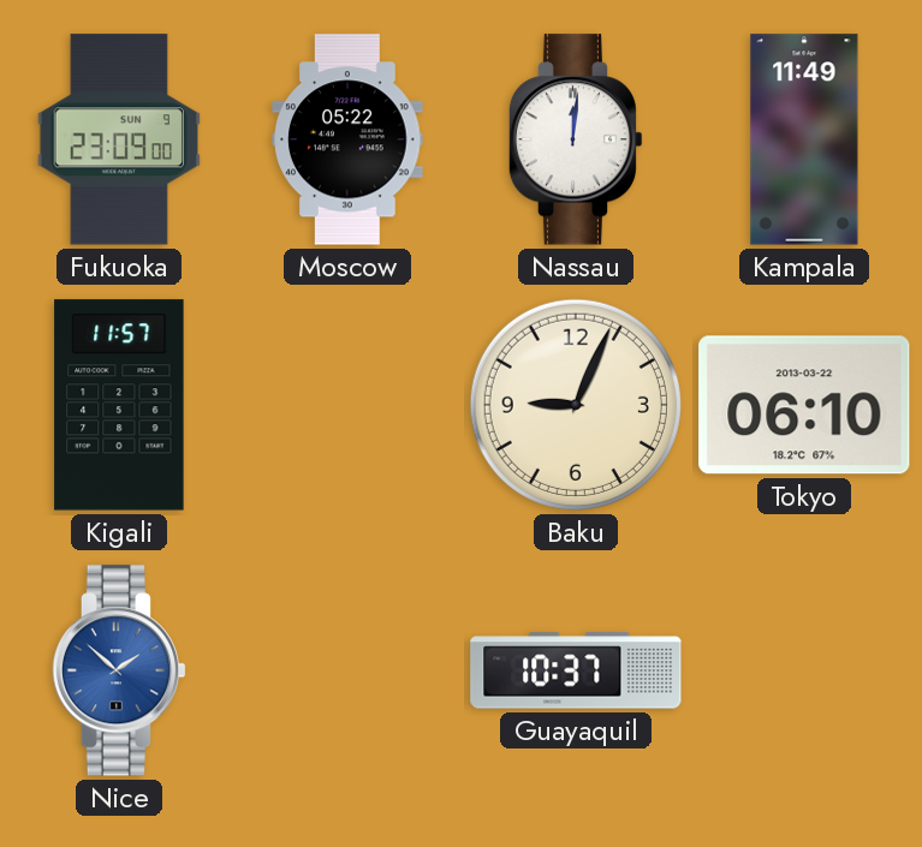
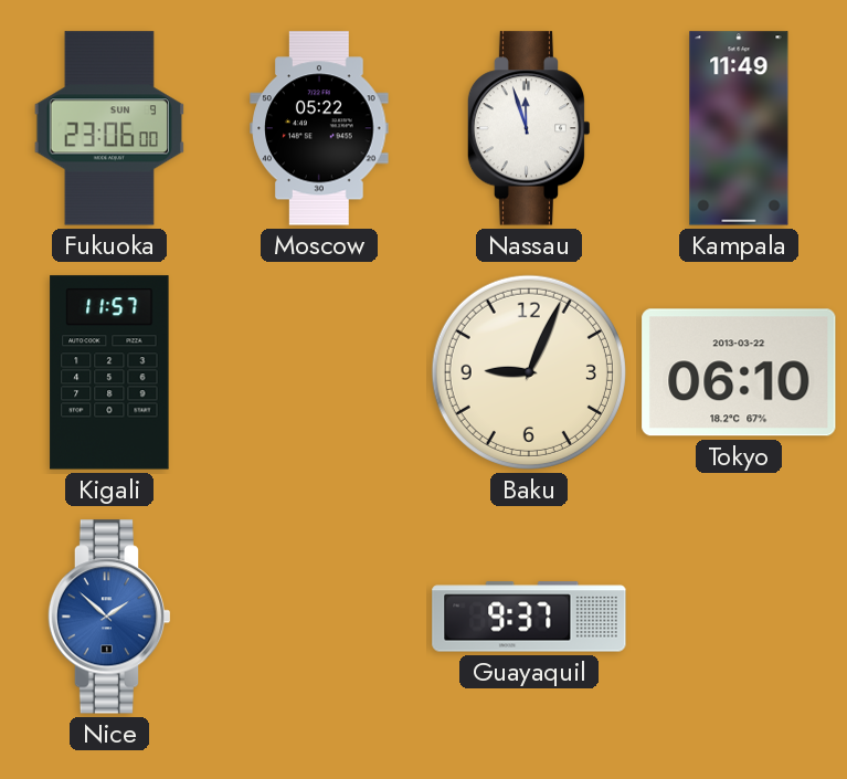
Fukuoka: 23:09 -> 23:06
Nassau: 12:01 -> 11:57
Guayaquil: 10:37 -> 9:37
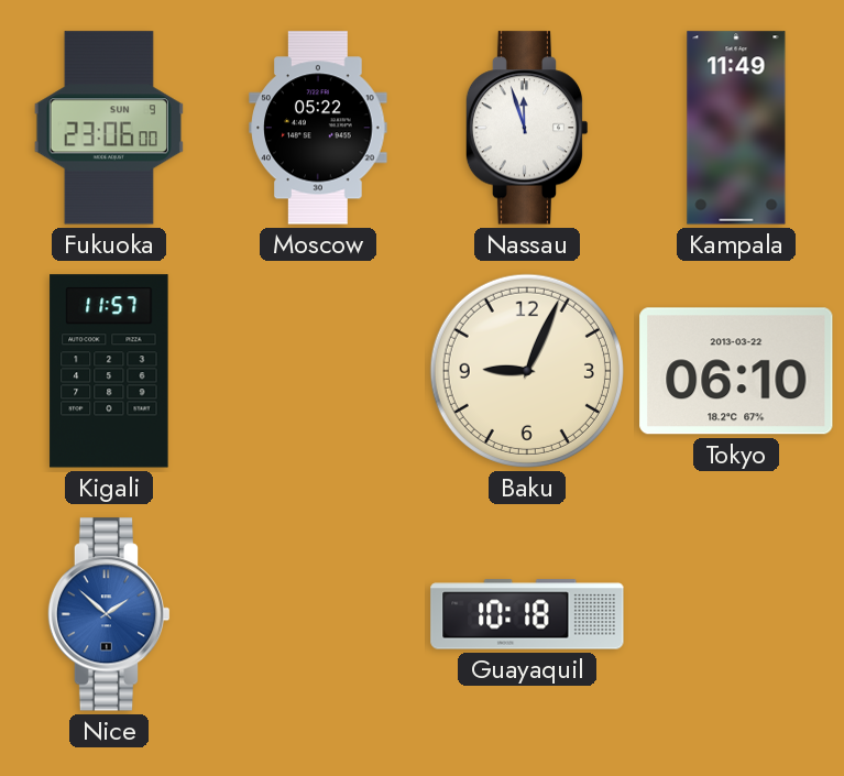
Guayaquil: 9:37 -> 10:18
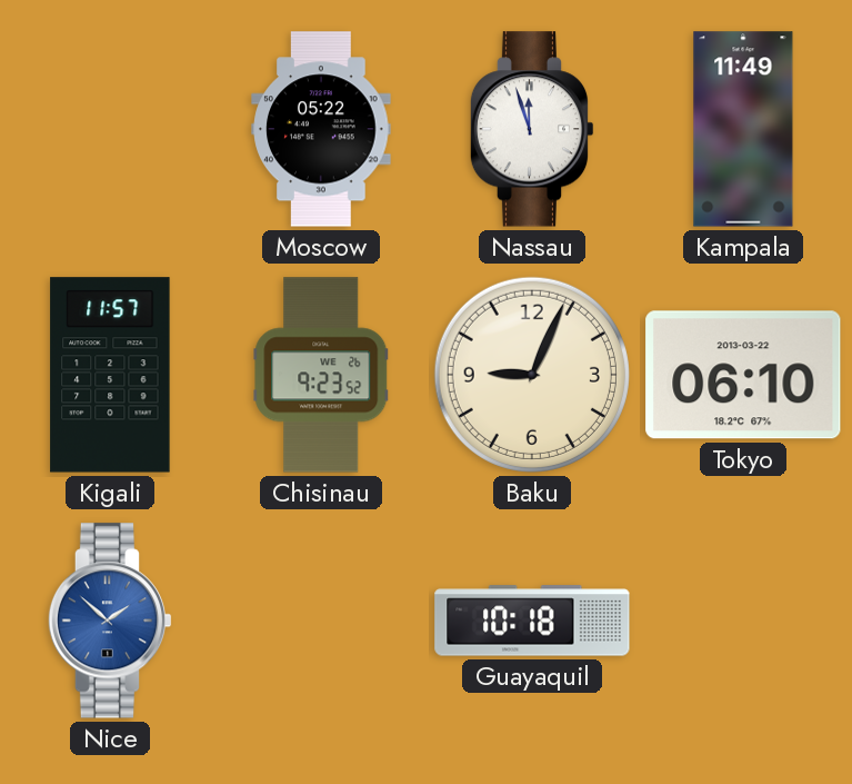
Fukuoka: 23:06 -> none
Chisinau: none -> 9:23
